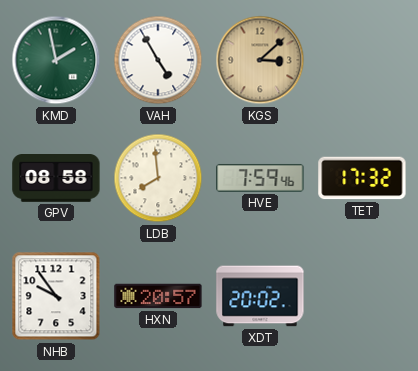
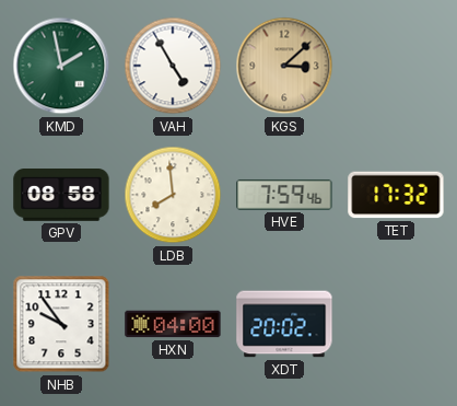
HXN: 20:57 -> 04:00
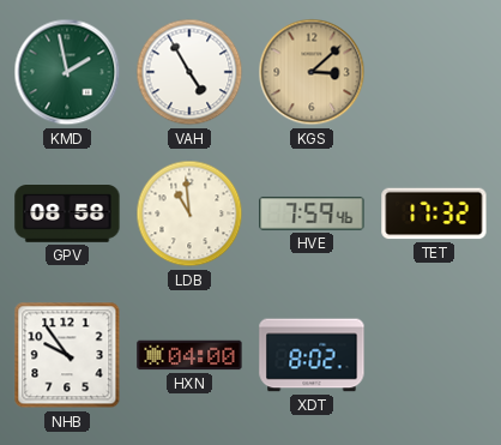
LDB: 7:59 -> 10:59
XDT: 20:02 -> 8:02
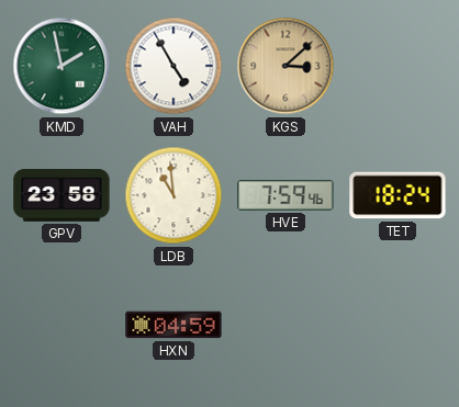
GPV: 08:58 -> 23:58
TET: 17:32 -> 18:24
NHB: 9:54 -> none
HXN: 04:00 -> 04:59
XDT: 8:02 -> none
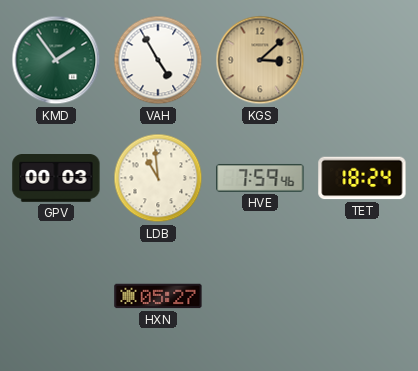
KMD: 1:58 -> 1:54
GPV: 23:58 -> 00:03
HXN: 04:59 -> 05:27
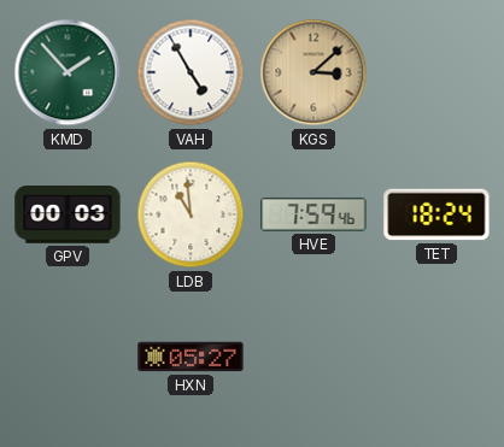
KMD: 1:54 -> 1:53
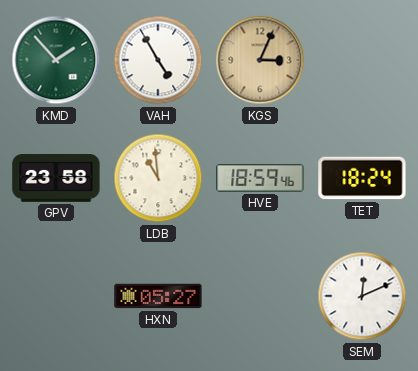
KGS: 3:08 -> 3:04
GPV: 00:03 -> 23:58
HVE: 7:59 -> 18:59
SEM: none -> 12:11
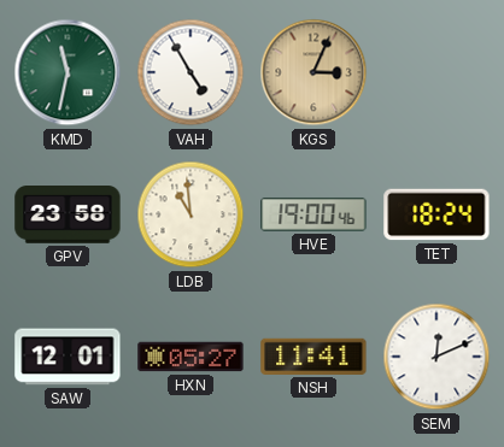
KMD: 1:53 -> 11:32
HVE: 18:59 -> 19:00
SAW: none -> 12:01
NSH: none -> 11:41
